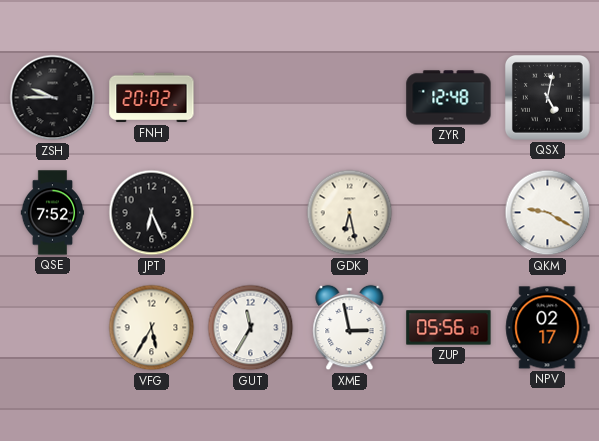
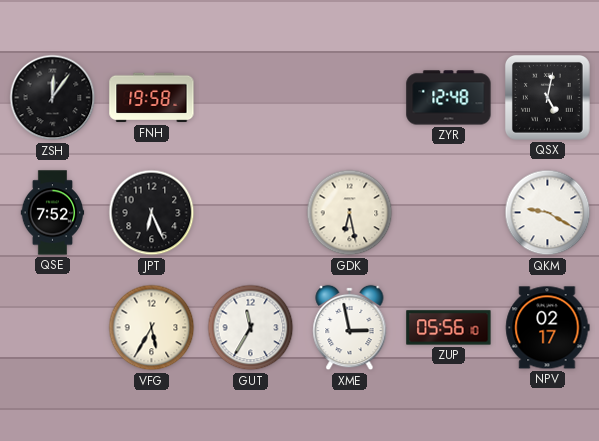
ZSH: 9:45 -> 12:06
FNH: 20:02 -> 19:58
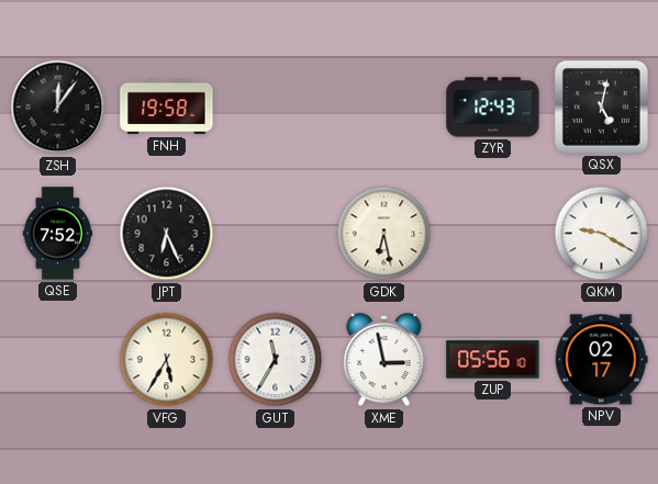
ZYR: 12:48 -> 12:43
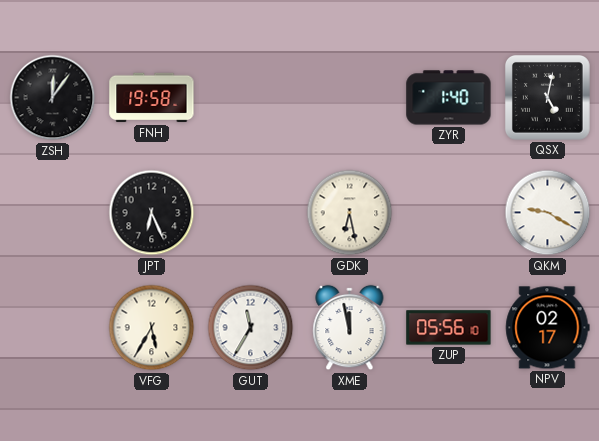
ZYR: 12:43 -> 1:40
QSE: 7:52 -> none
XME: 2:58 -> 11:58
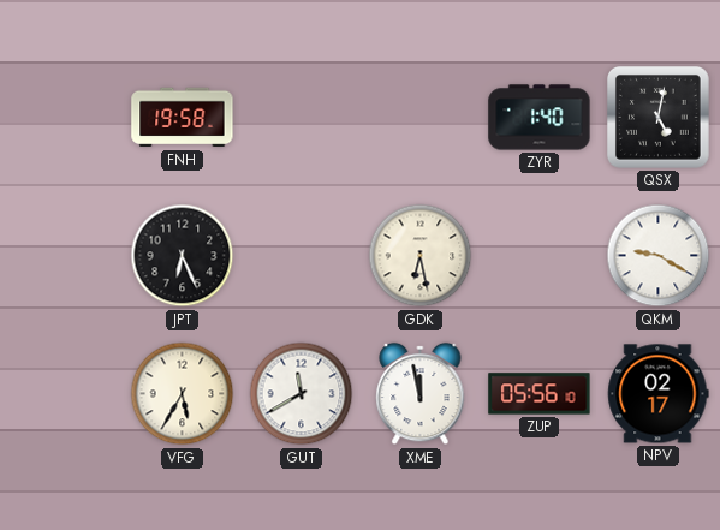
ZSH: 12:06 -> none
GUT: 11:35 -> 11:40
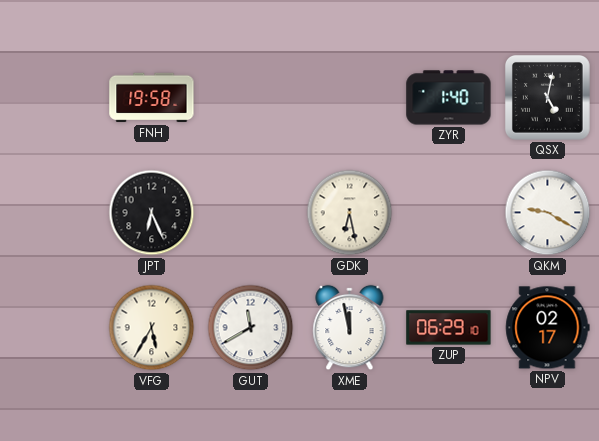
ZUP: 05:56 -> 06:29
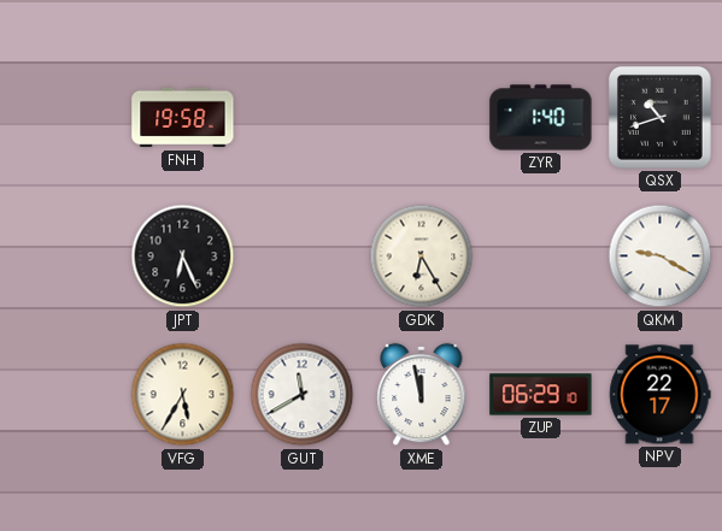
QSX: 5:02 -> 10:42
GDK: 6:28 -> 6:25
NPV: 02:17 -> 22:17
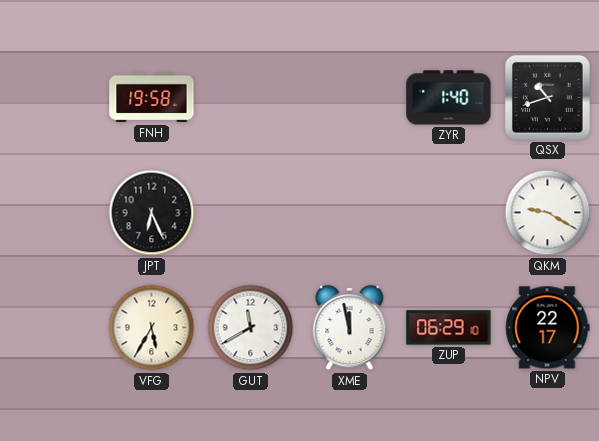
GDK: 6:25 -> none
